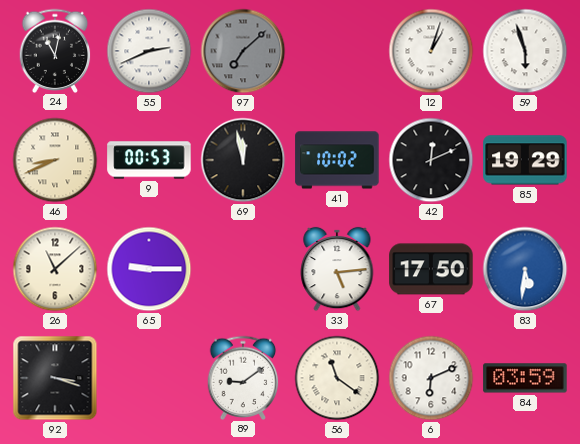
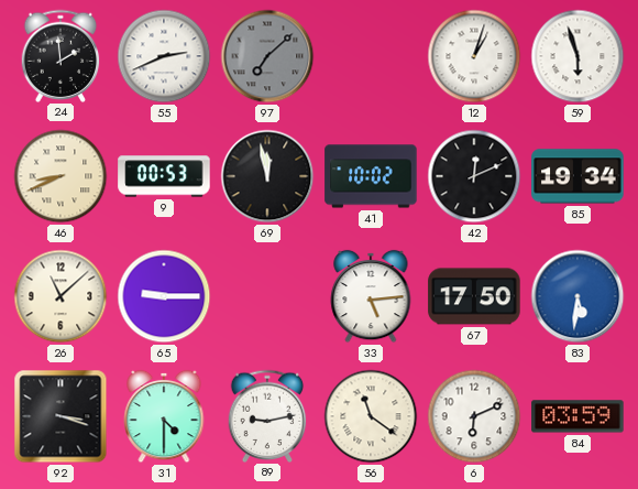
24: 11:02 -> 1:59
85: 19:29 -> 19:34
31: none -> 4:30
89: 9:09 -> 9:13
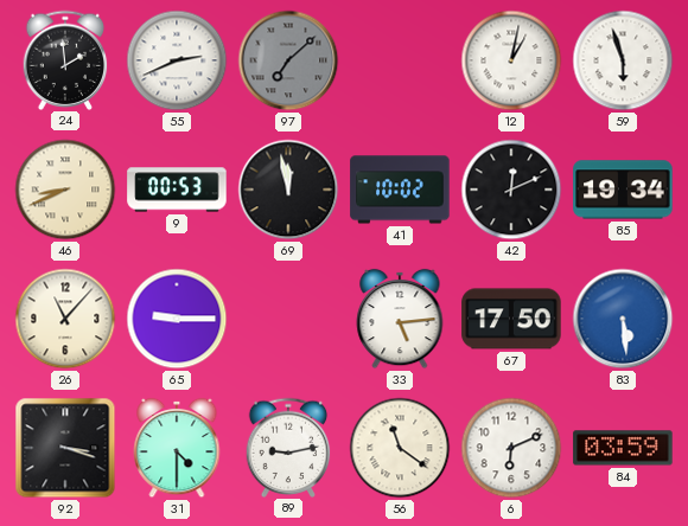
12: 1:03 -> 1:02
26: 11:08 -> 11:07
83: 5:31 -> 5:29
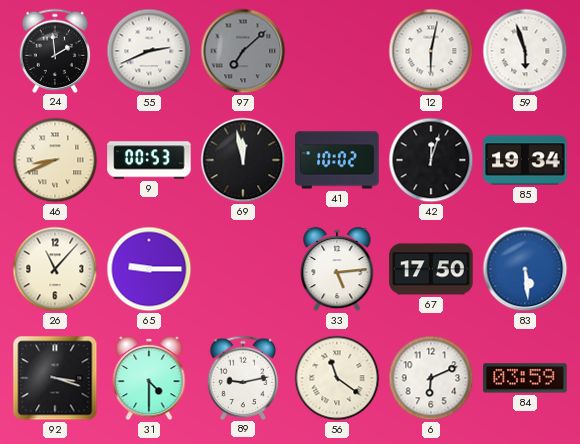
12: 1:02 -> 6:02
42: 12:11 -> 12:03
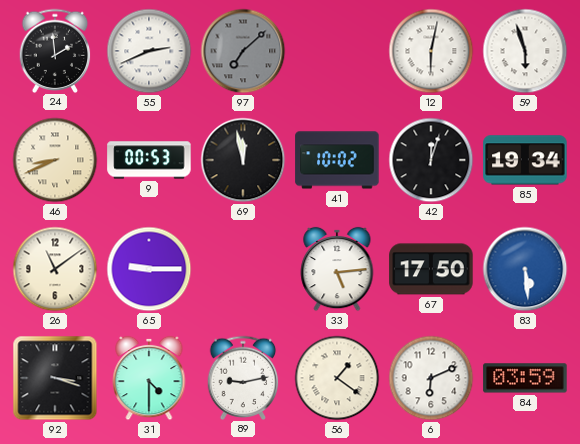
26: 11:07 -> 11:09
56: 11:21 -> 1:21
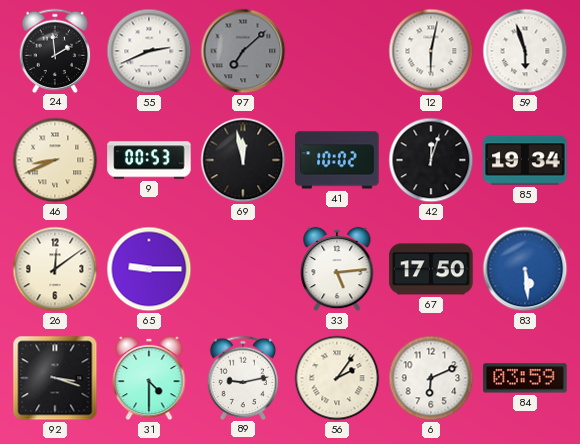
26: 11:09 -> 12:09
56: 1:21 -> 2:06
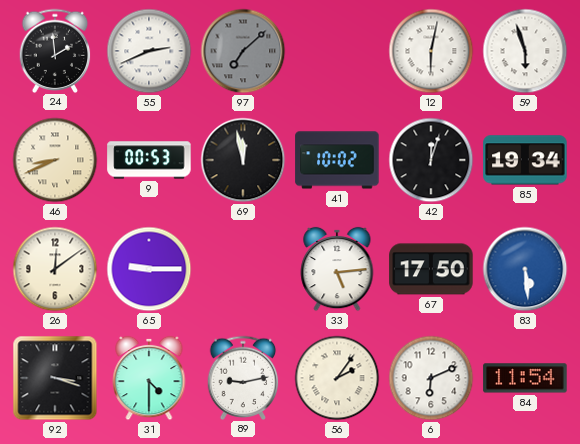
84: 03:59 -> 11:54
